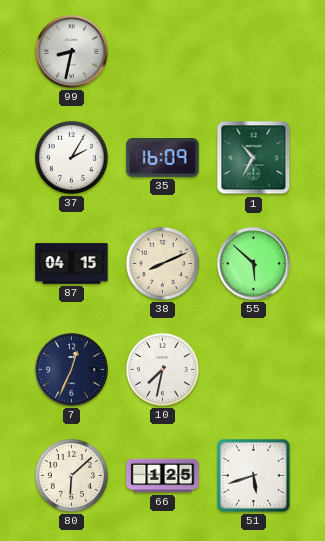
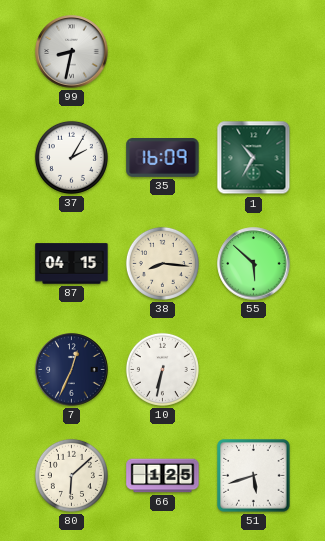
38: 8:11 -> 8:16
10: 7:32 -> 6:32
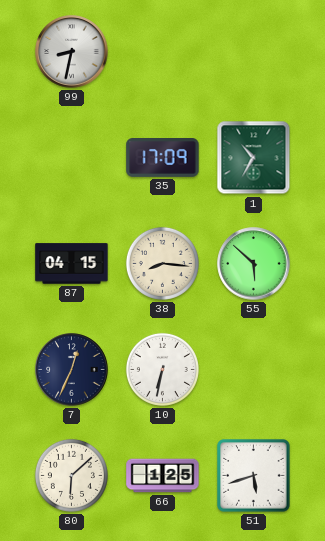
37: 2:05 -> none
35: 16:09 -> 17:09
